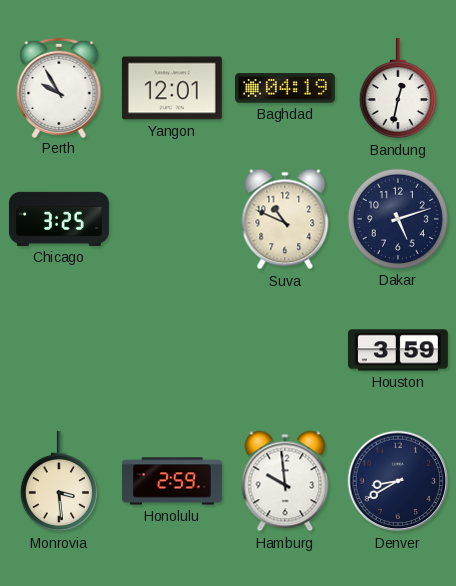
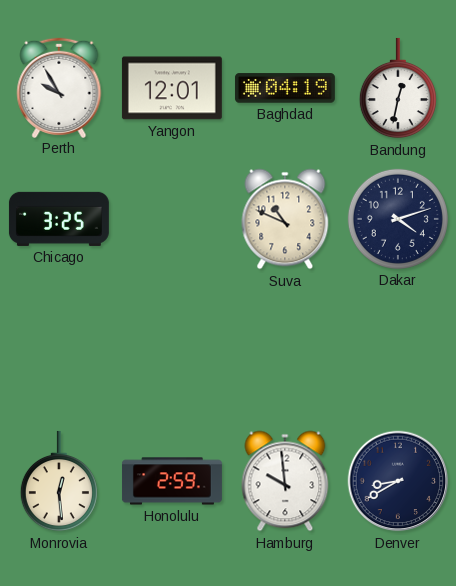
Dakar: 5:12 -> 4:12
Houston: 3:59 -> none
Monrovia: 3:29 -> 12:29
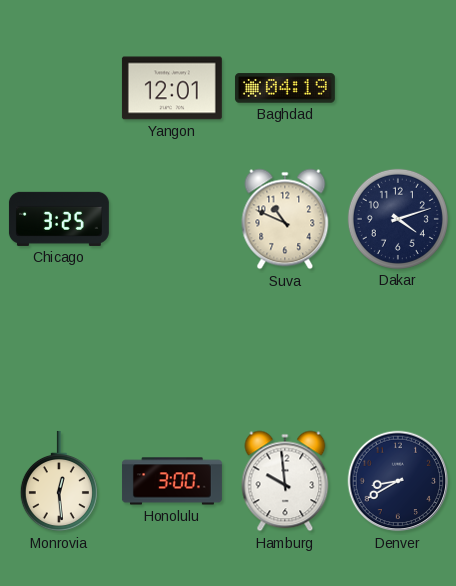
Perth: 9:55 -> none
Bandung: 12:32 -> none
Honolulu: 2:59 -> 3:00
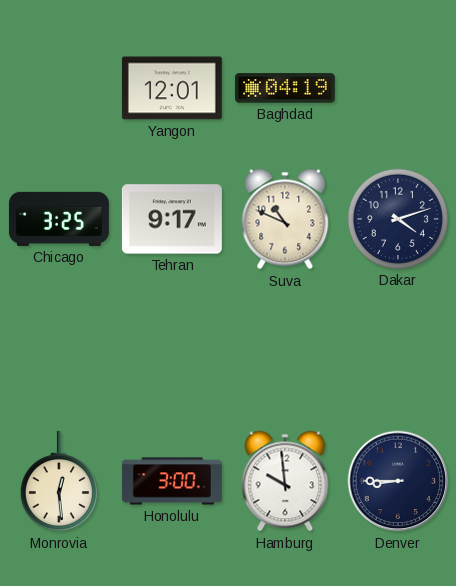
Tehran: none -> 9:17
Denver: 8:40 -> 8:45
